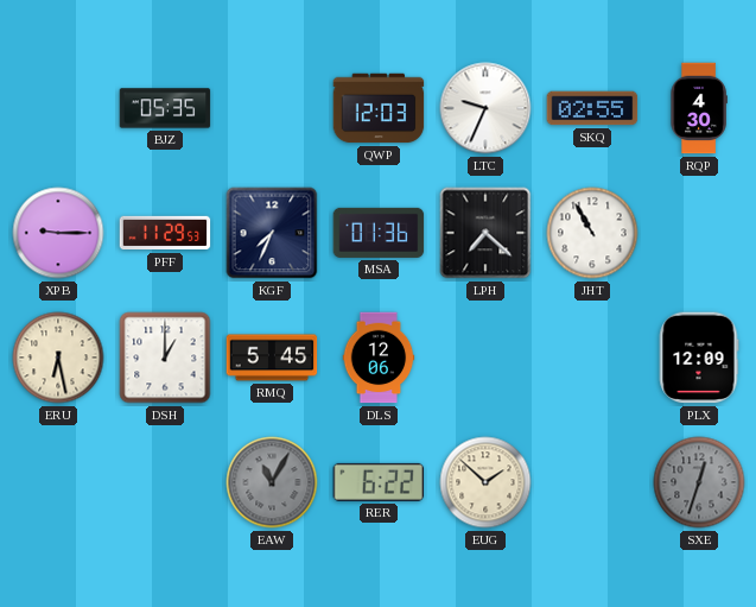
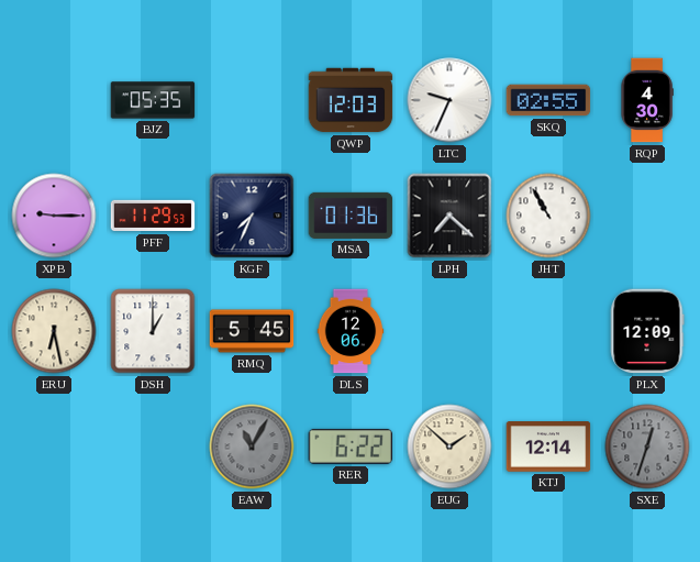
KTJ: none -> 12:14
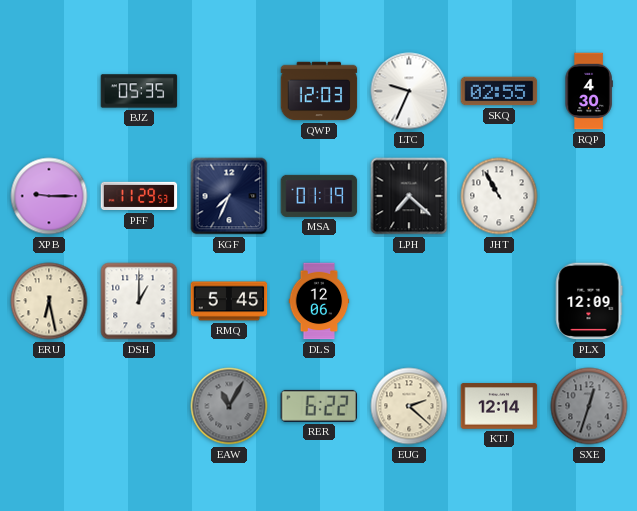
MSA: 01:36 -> 01:19
EUG: 1:52 -> 2:22
